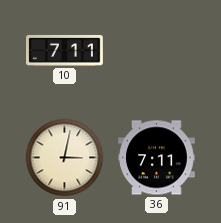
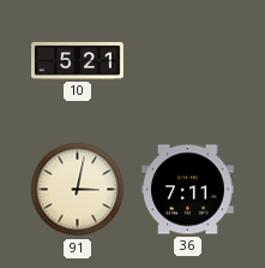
10: 7:11 -> 5:21
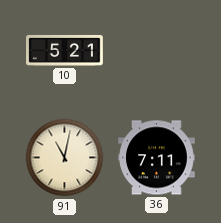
91: 3:02 -> 11:02
